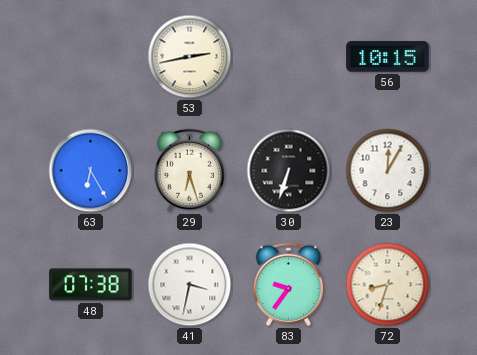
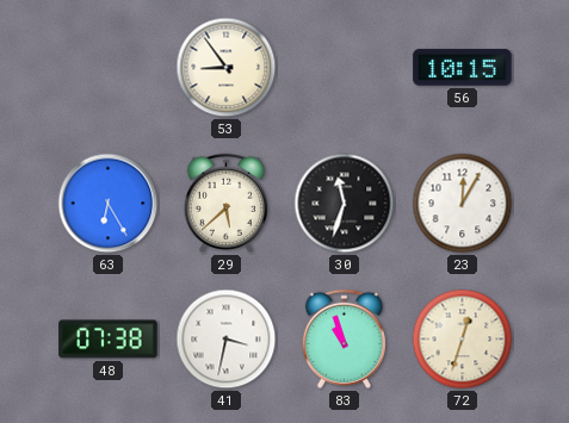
53: 2:43 -> 8:54
29: 6:27 -> 5:38
30: 6:33 -> 11:33
83: 9:36 -> 10:57
72: 8:33 -> 12:33
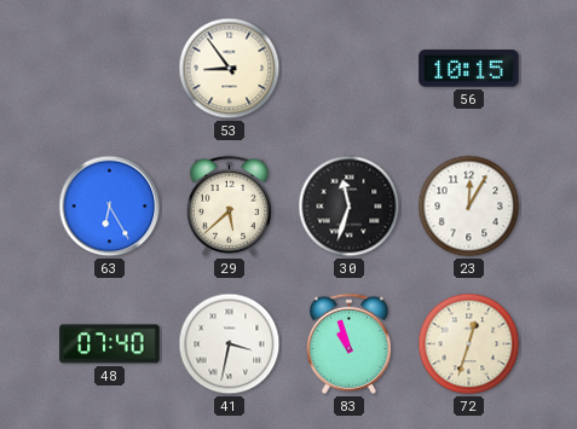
48: 07:38 -> 07:40
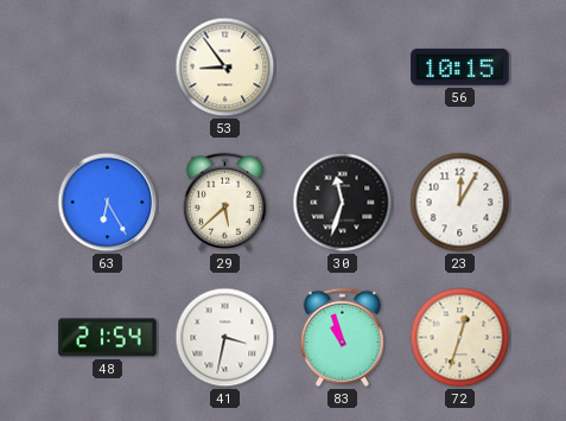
48: 07:40 -> 21:54
